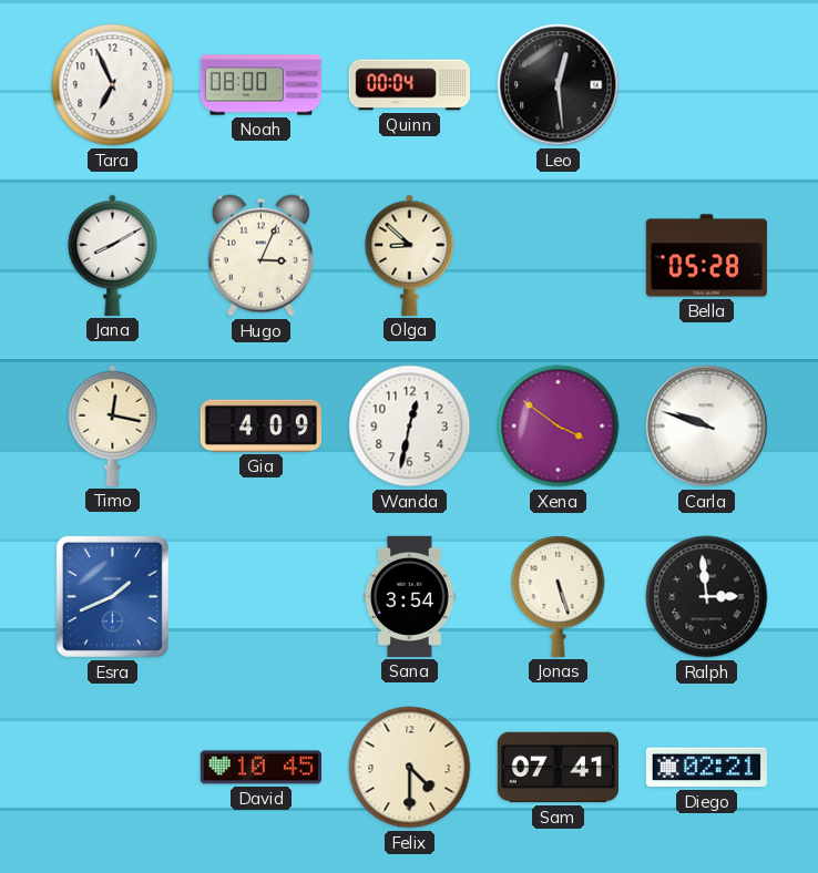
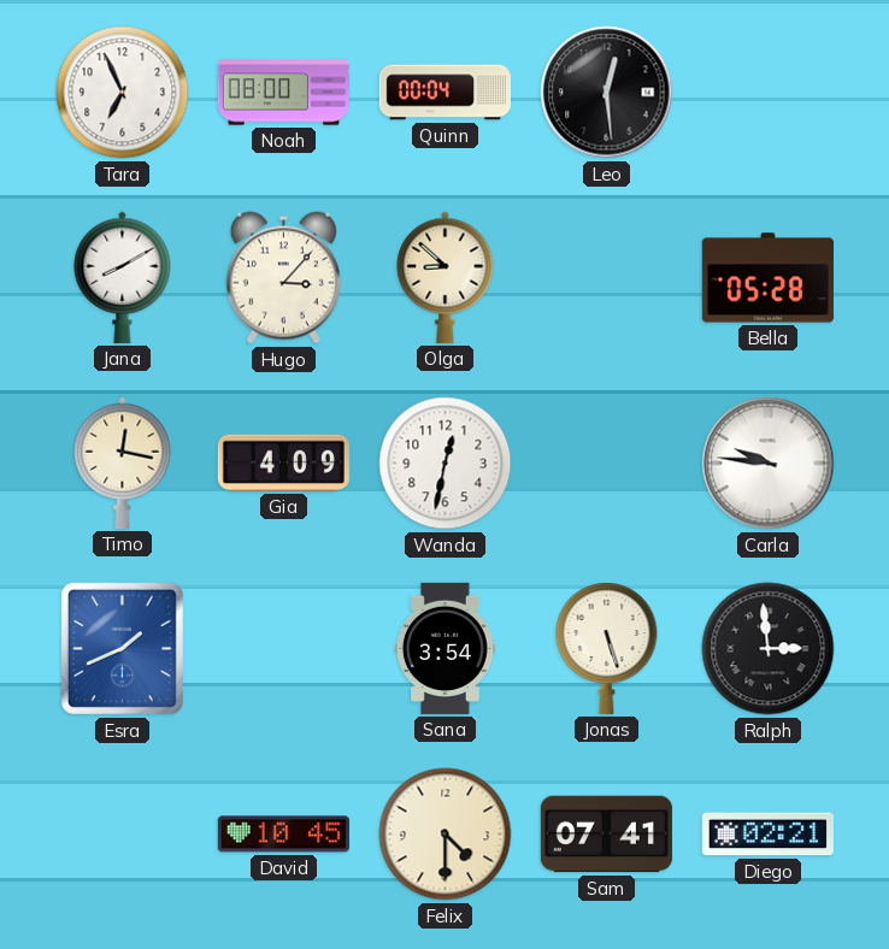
Hugo: 3:04 -> 3:07
Xena: 3:51 -> none
Carla: 9:48 -> 9:46
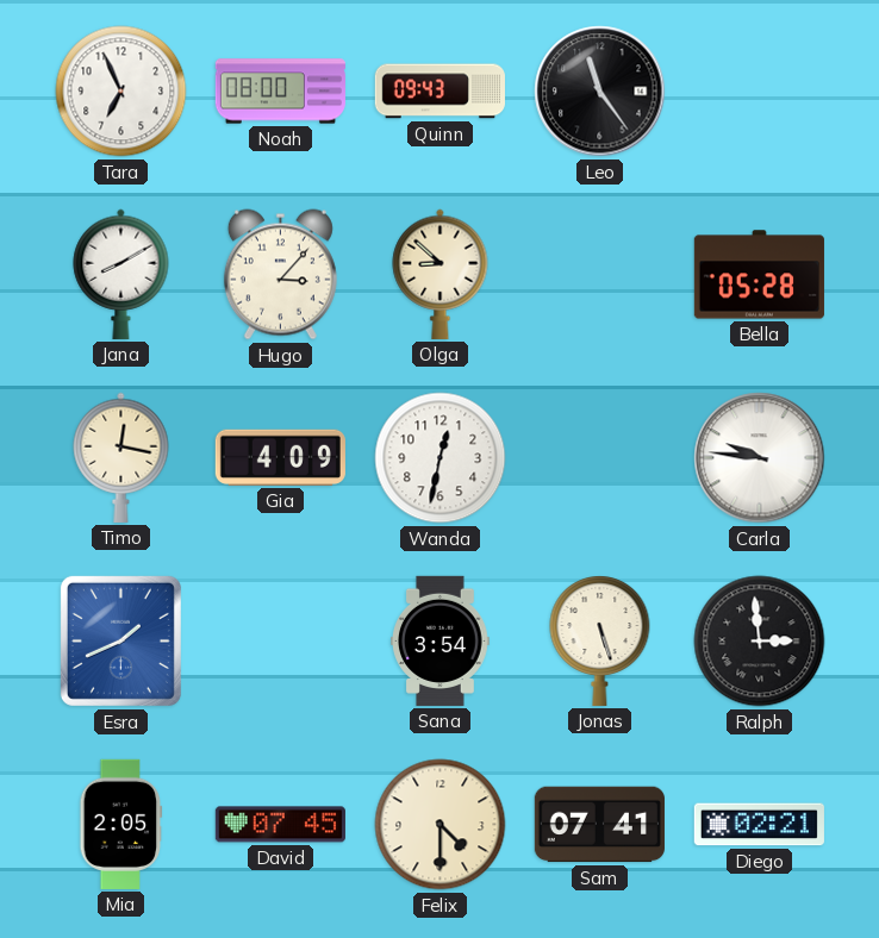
Quinn: 00:04 -> 09:43
Leo: 12:29 -> 11:24
Mia: none -> 2:05
David: 10:45 -> 07:45
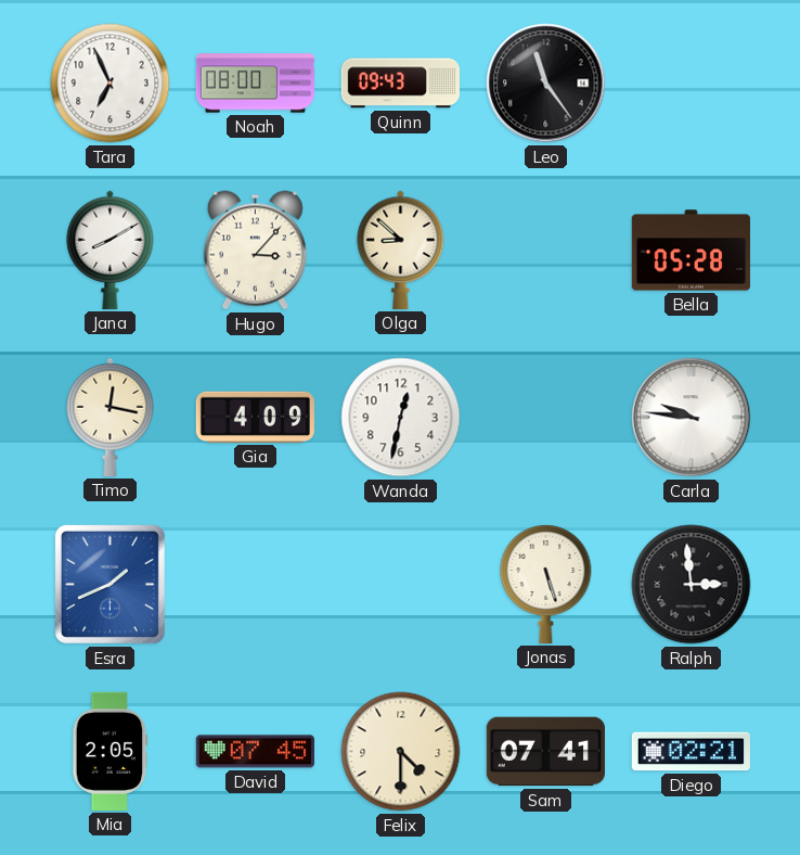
Sana: 3:54 -> none
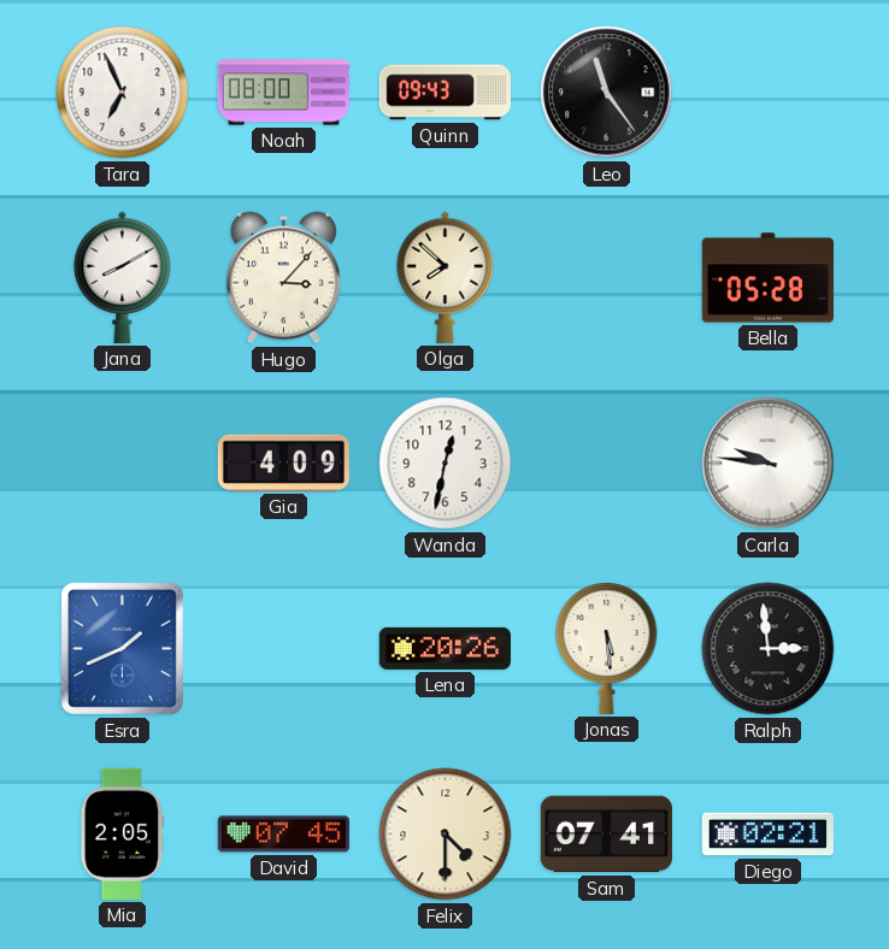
Olga: 8:52 -> 7:52
Timo: 12:17 -> none
Lena: none -> 20:26
Jonas: 5:27 -> 5:29
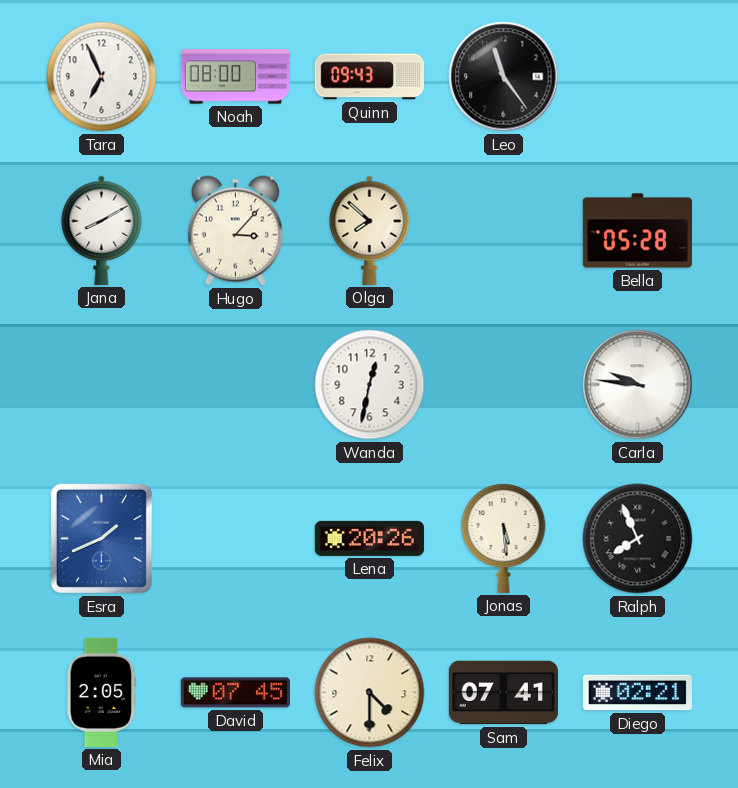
Gia: 4:09 -> none
Ralph: 2:59 -> 7:56
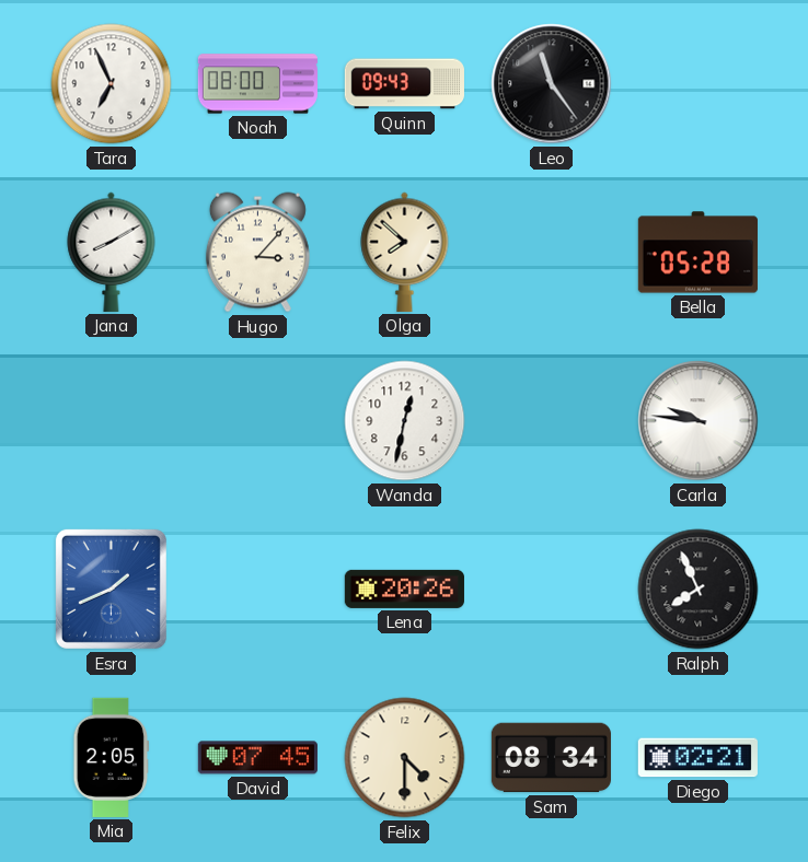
Jonas: 5:29 -> none
Sam: 07:41 -> 08:34
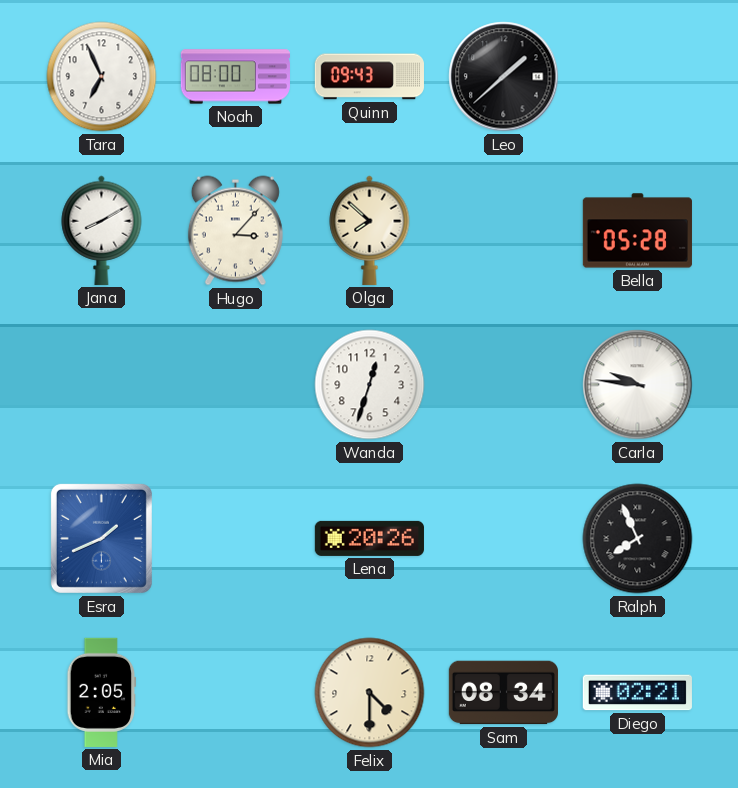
Leo: 11:24 -> 1:38
Wanda: 12:32 -> 12:33
David: 07:45 -> none
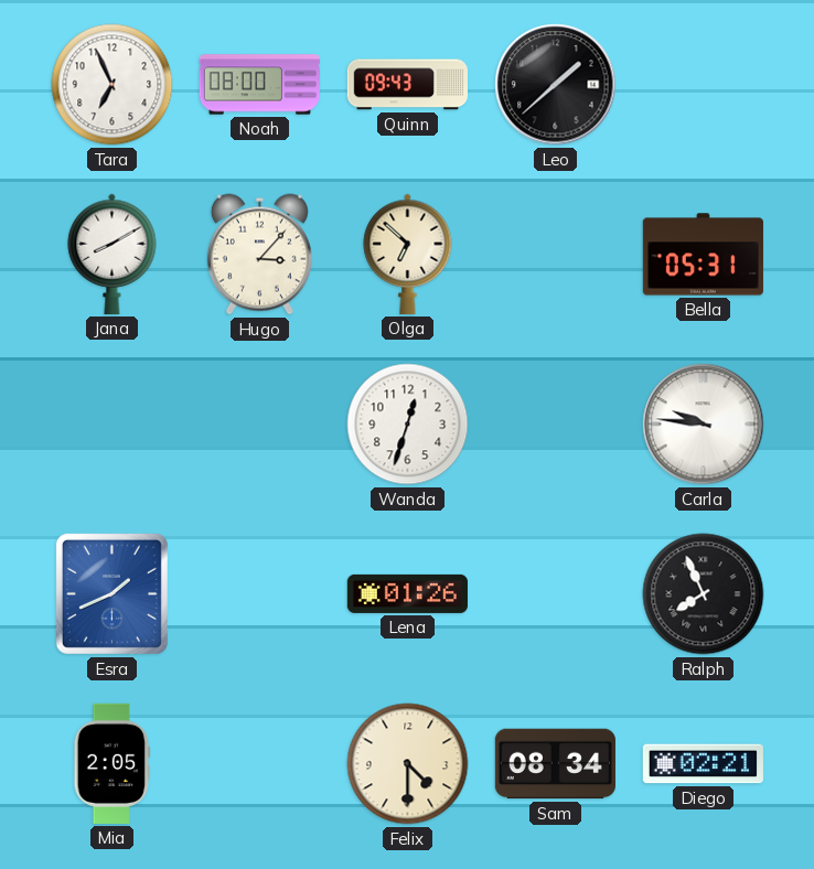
Olga: 7:52 -> 6:52
Bella: 05:28 -> 05:31
Lena: 20:26 -> 01:26
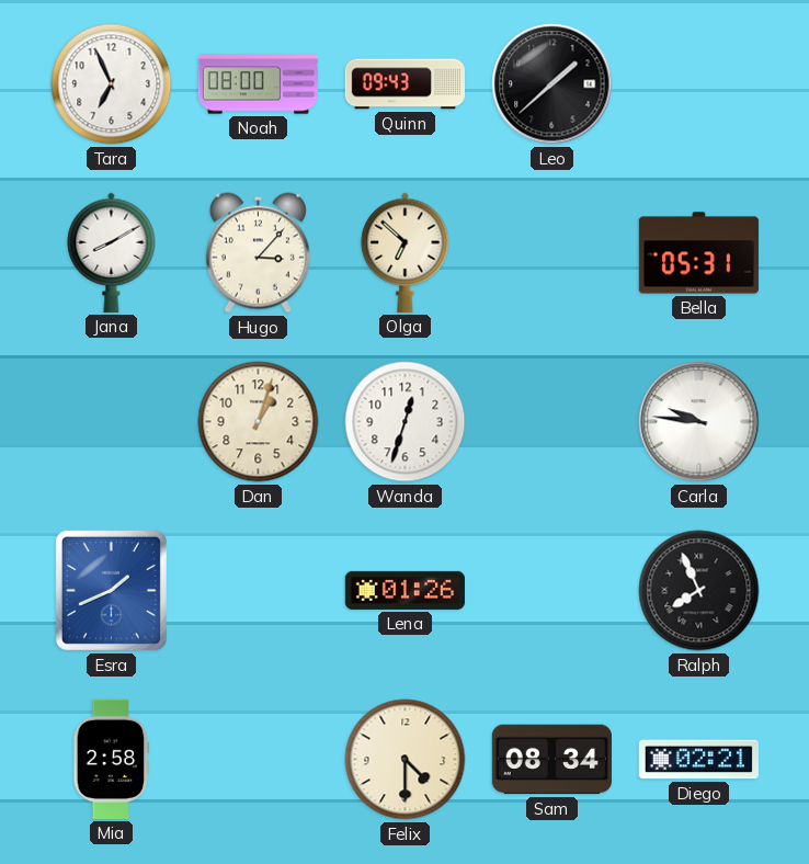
Dan: none -> 1:03
Mia: 2:05 -> 2:58
